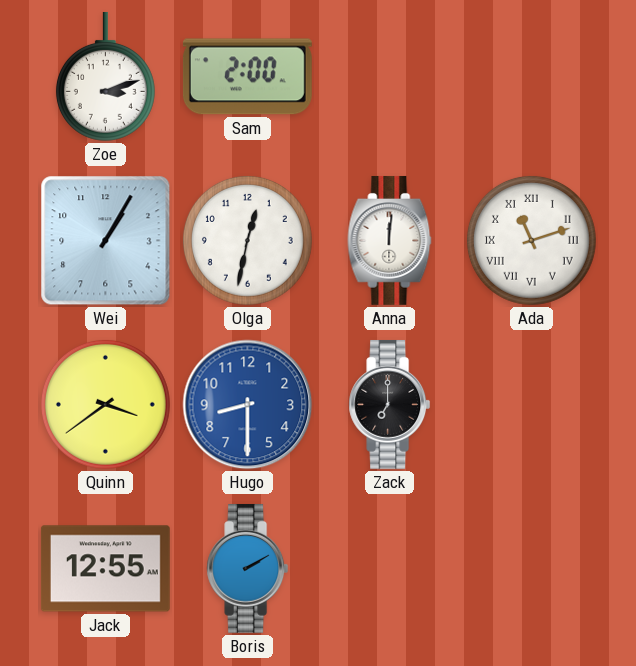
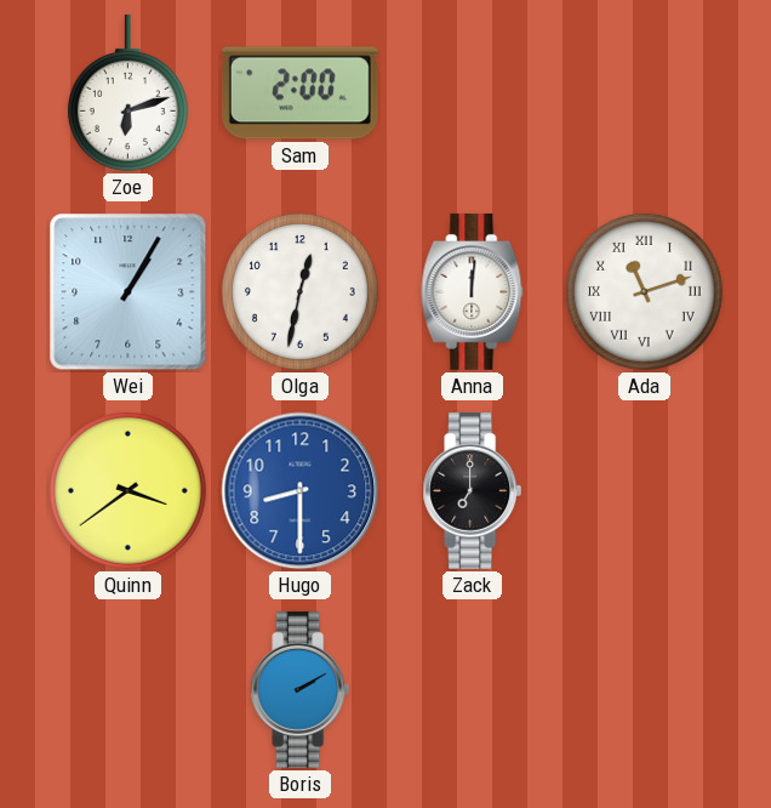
Zoe: 3:12 -> 6:12
Jack: 12:55 -> none
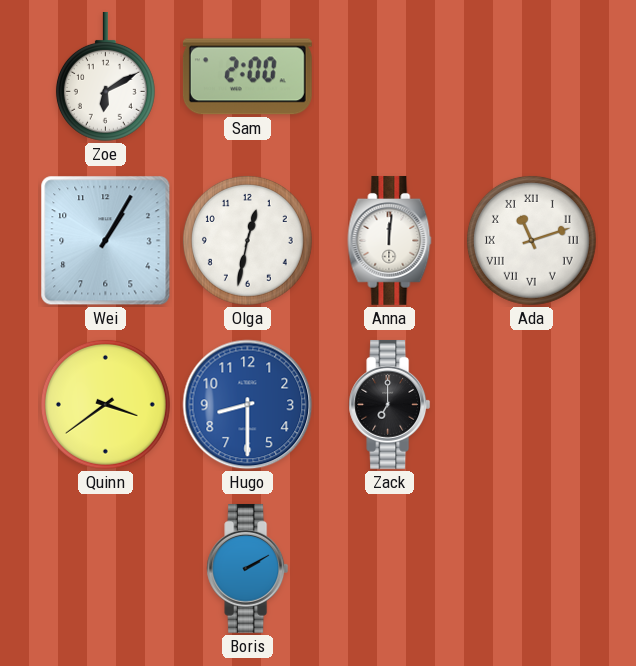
Zoe: 6:12 -> 6:10
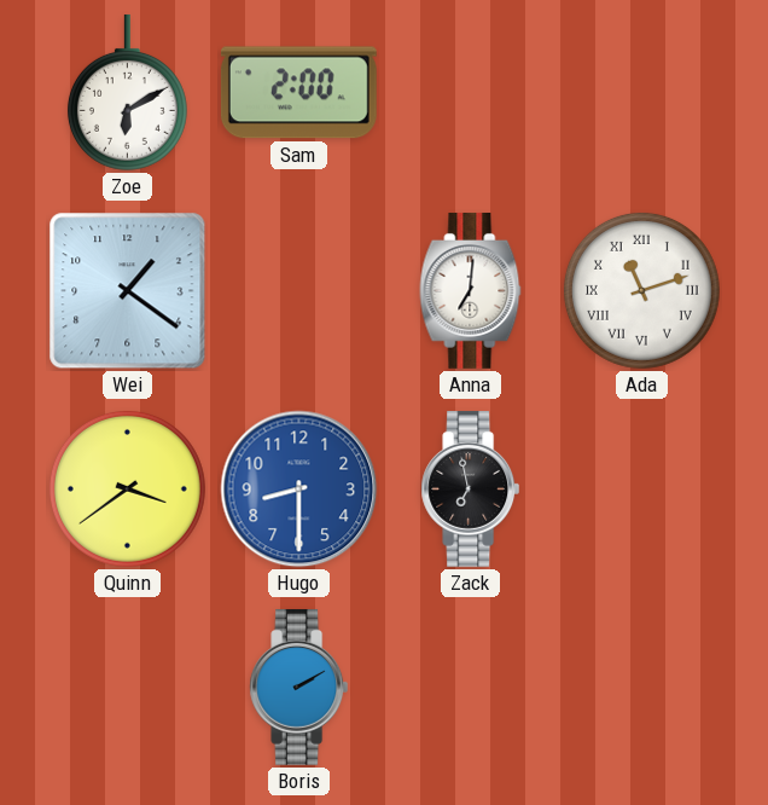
Wei: 1:05 -> 1:21
Olga: 12:32 -> none
Anna: 12:01 -> 7:01
Zack: 7:00 -> 6:58
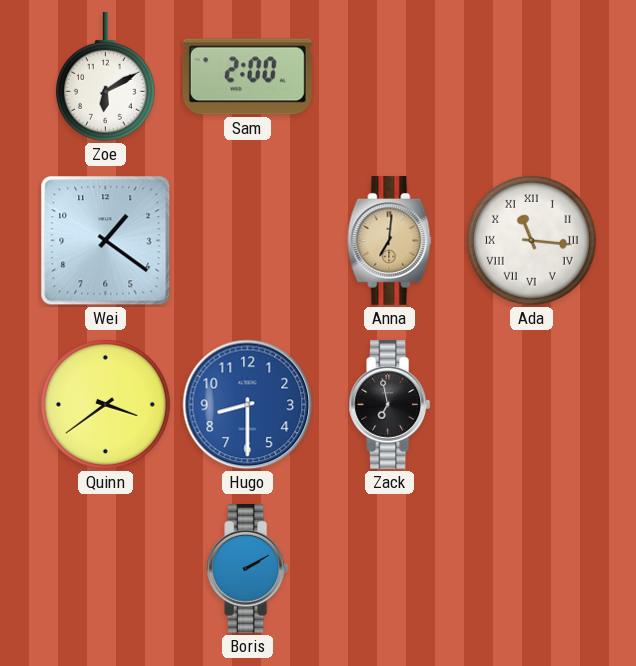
Anna dial: white -> champagne
Ada: 11:12 -> 11:16
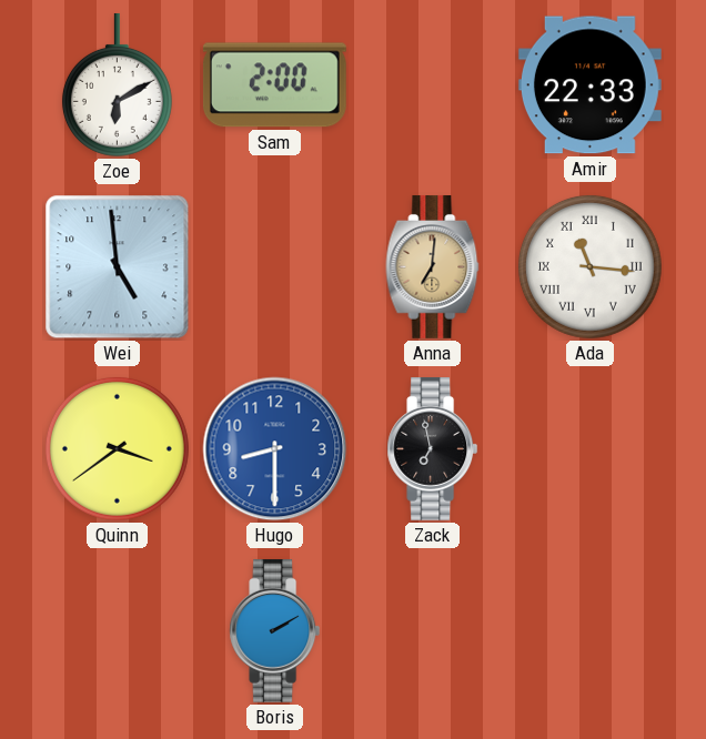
Amir: none -> 22:33
Wei: 1:21 -> 4:59
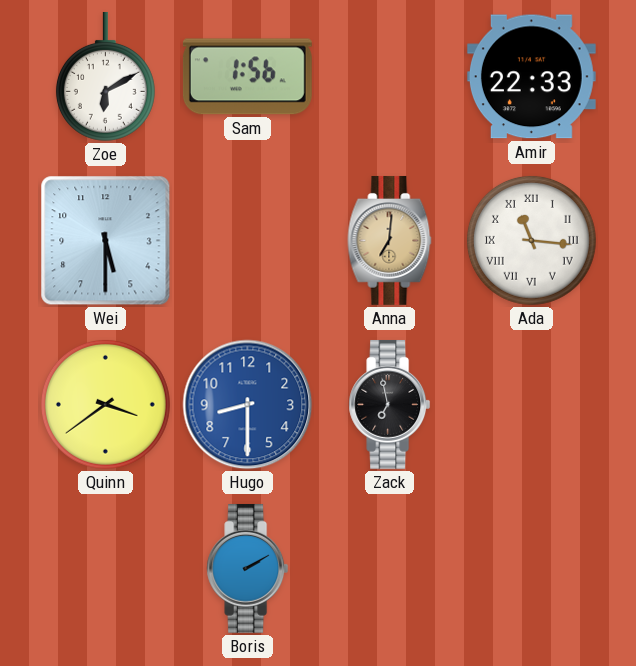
Sam: 2:00 -> 1:56
Wei: 4:59 -> 5:30
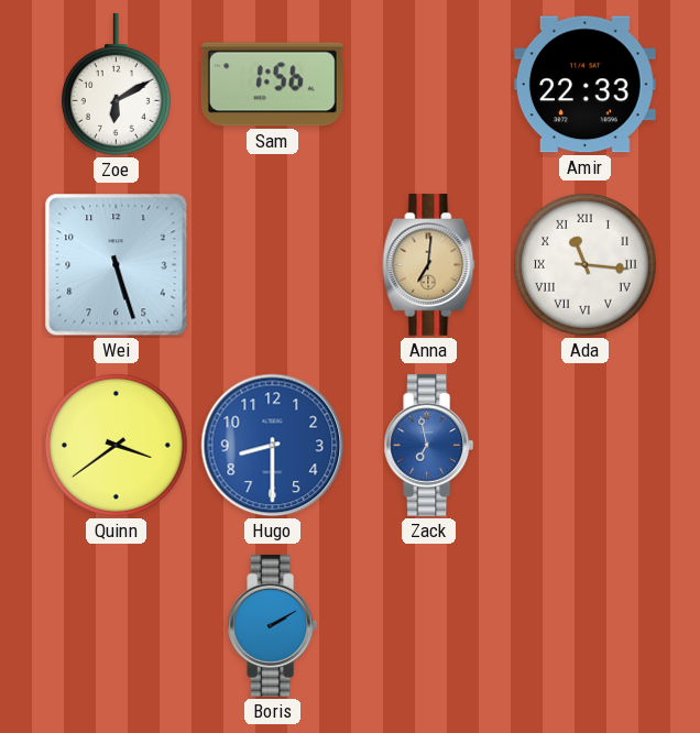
Wei: 5:30 -> 5:27
Zack dial: black -> blue
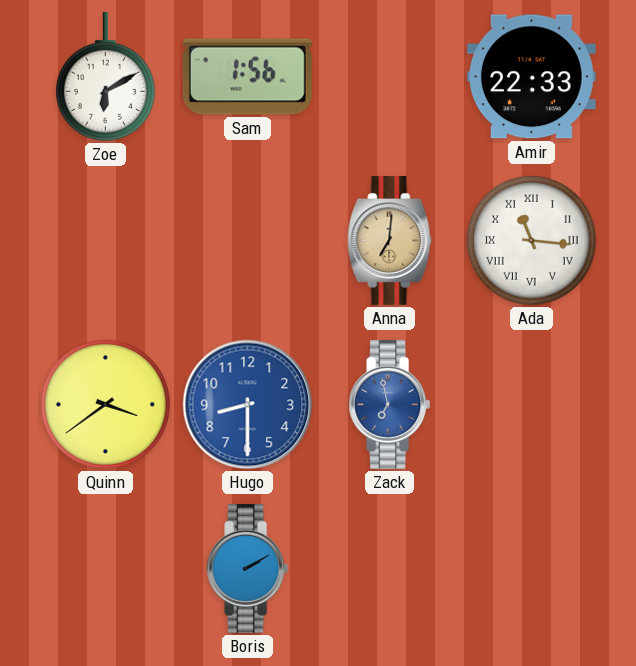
Wei: 5:27 -> none
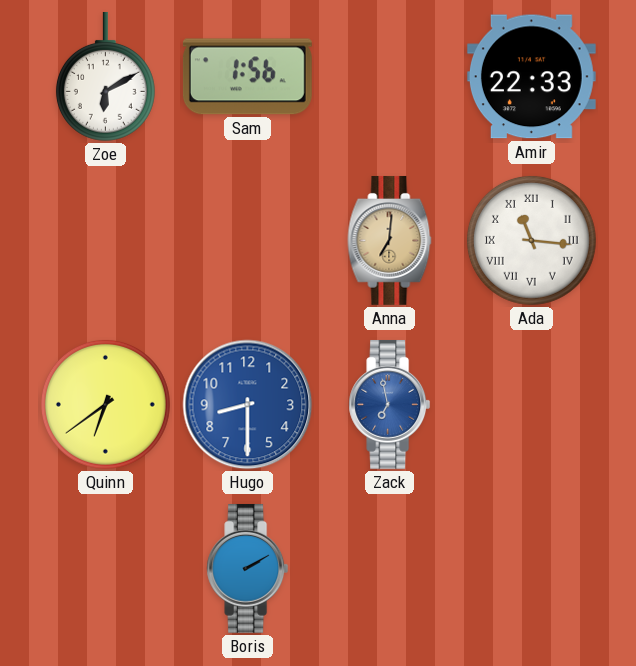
Quinn: 3:39 -> 6:39
